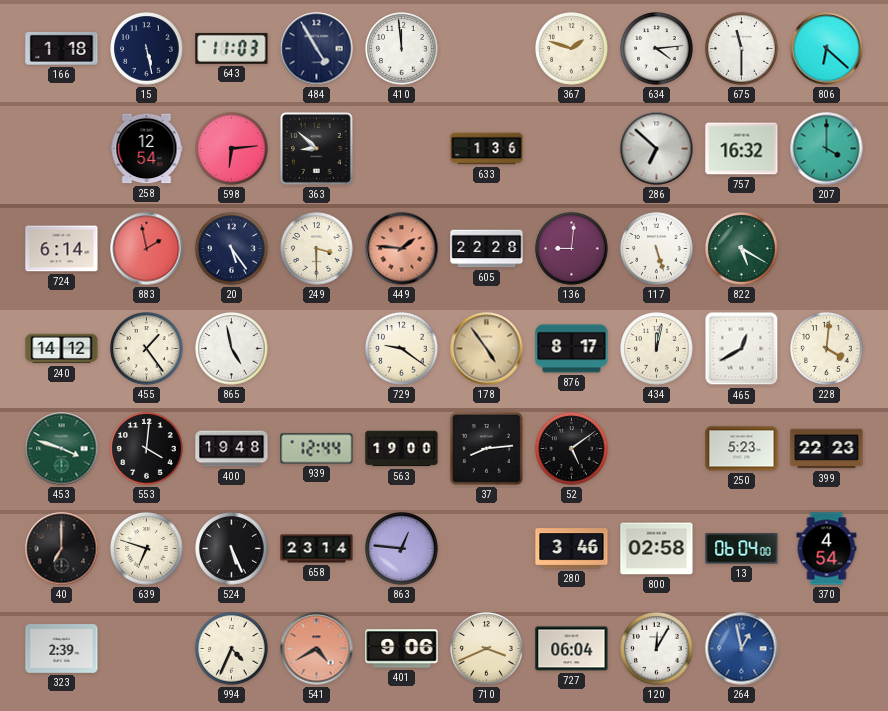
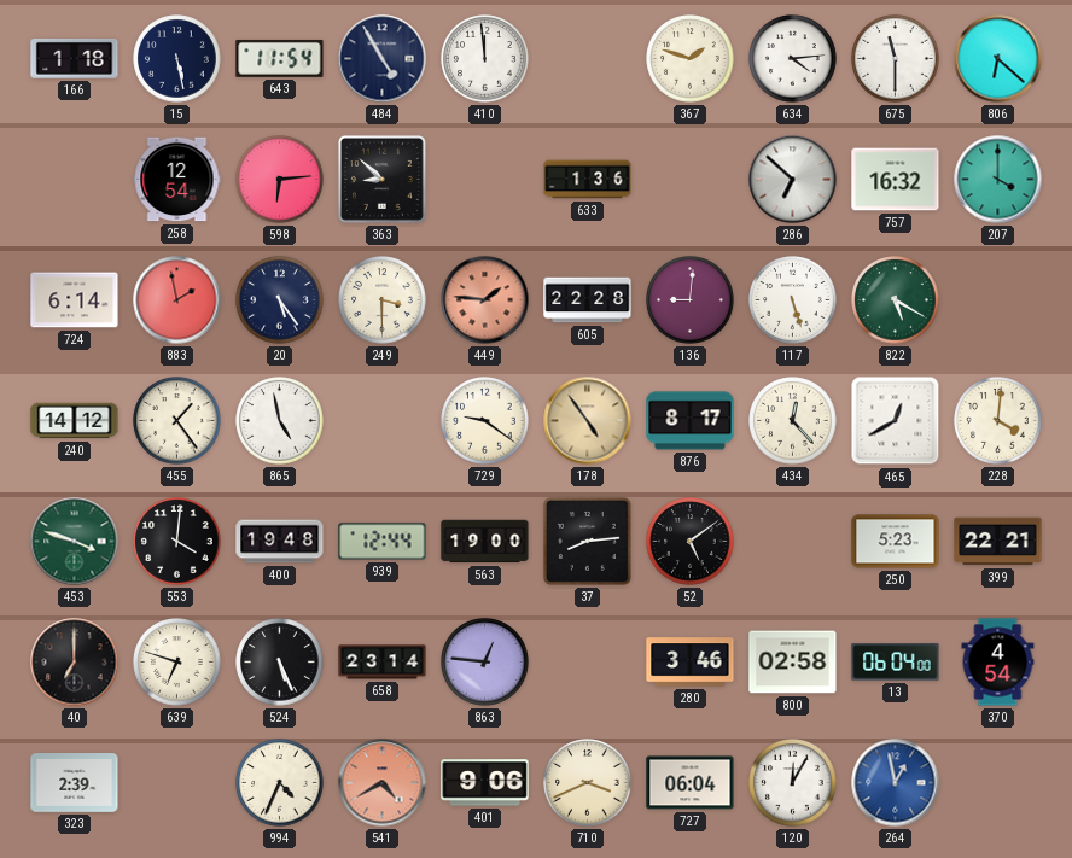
643: 11:03 -> 11:54
434: 12:02 -> 12:23
399: 22:23 -> 22:21
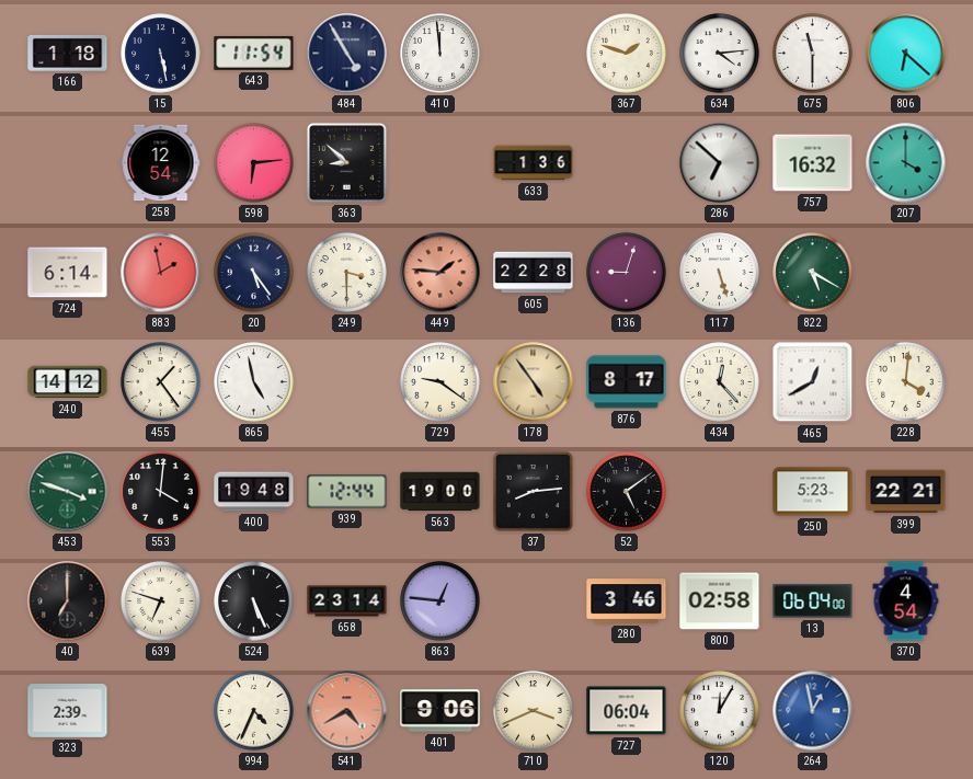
136: 9:01 -> 9:03
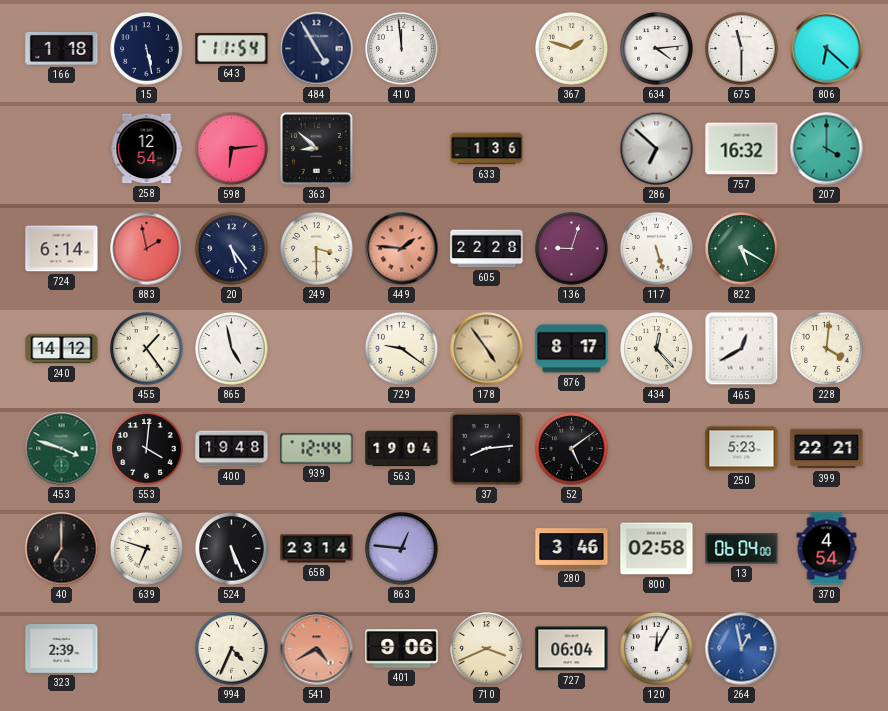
563: 19:00 -> 19:04
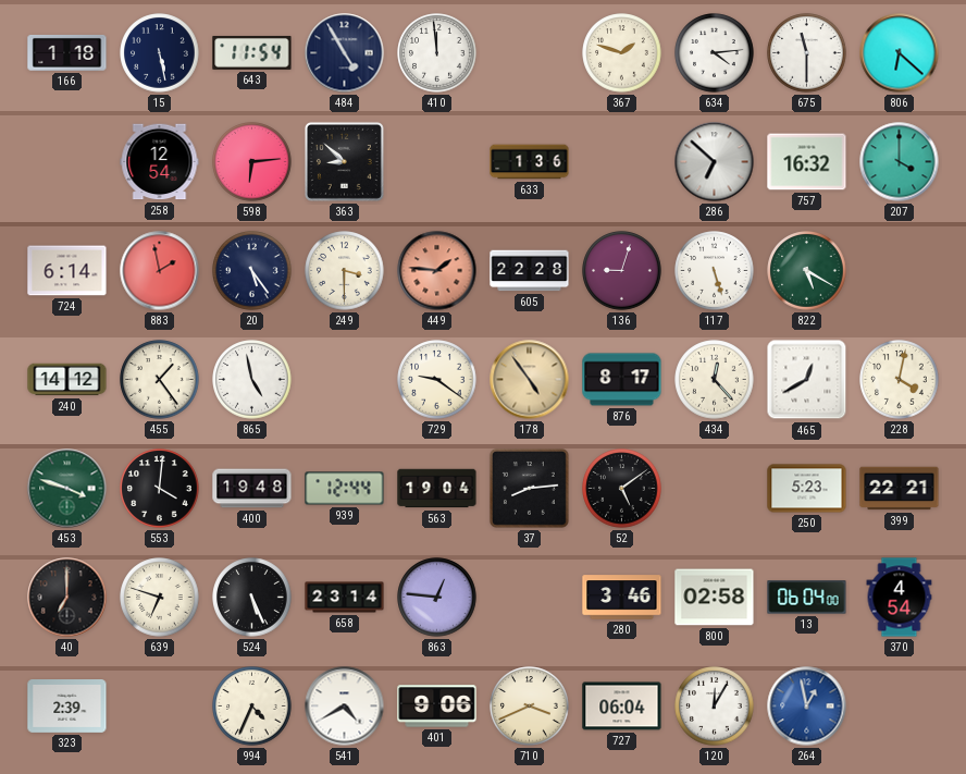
228: 4:01 -> 4:02
541 dial: salmon -> white
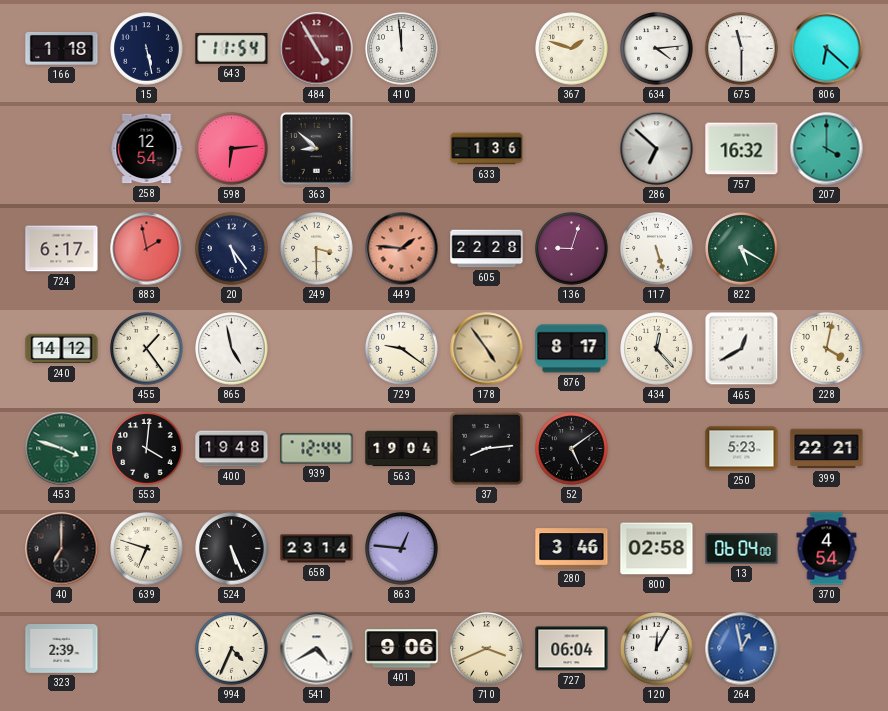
484 dial: navy -> burgundy
724: 6:14 -> 6:17
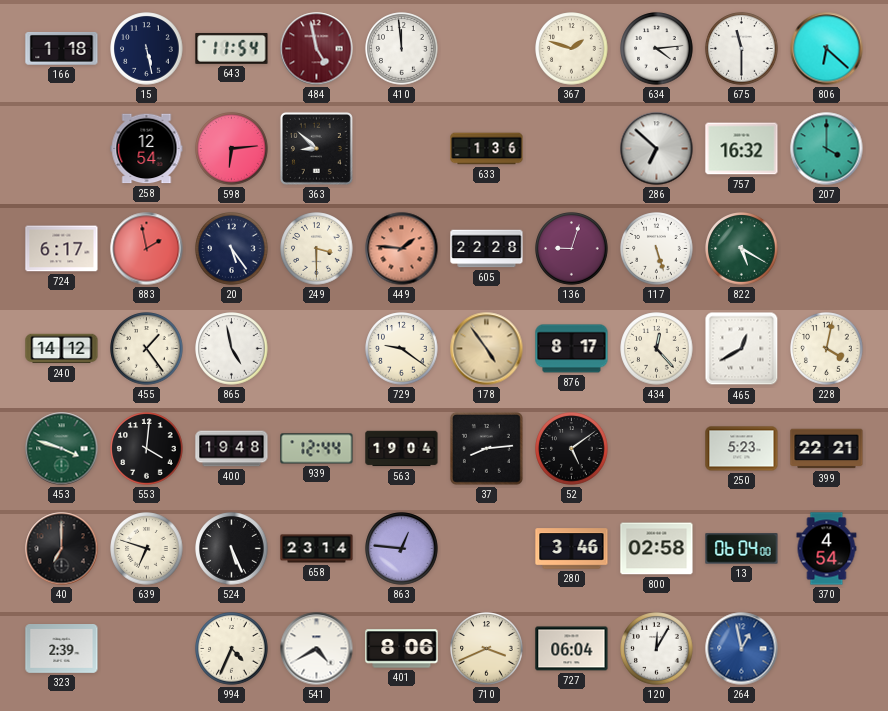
484: 4:55 -> 4:58
401: 9:06 -> 8:06
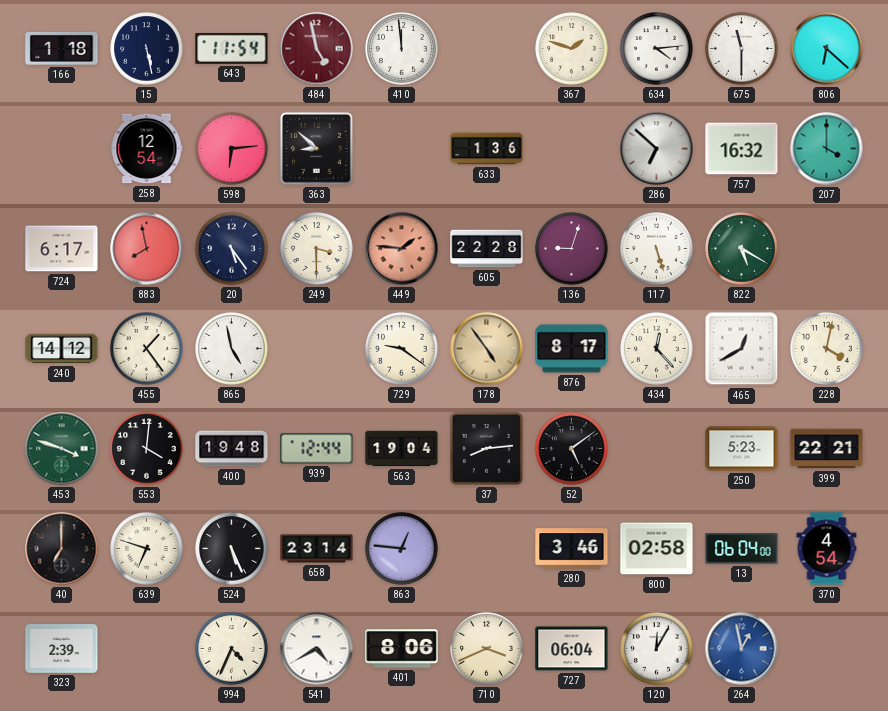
883: 1:58 -> 7:58
